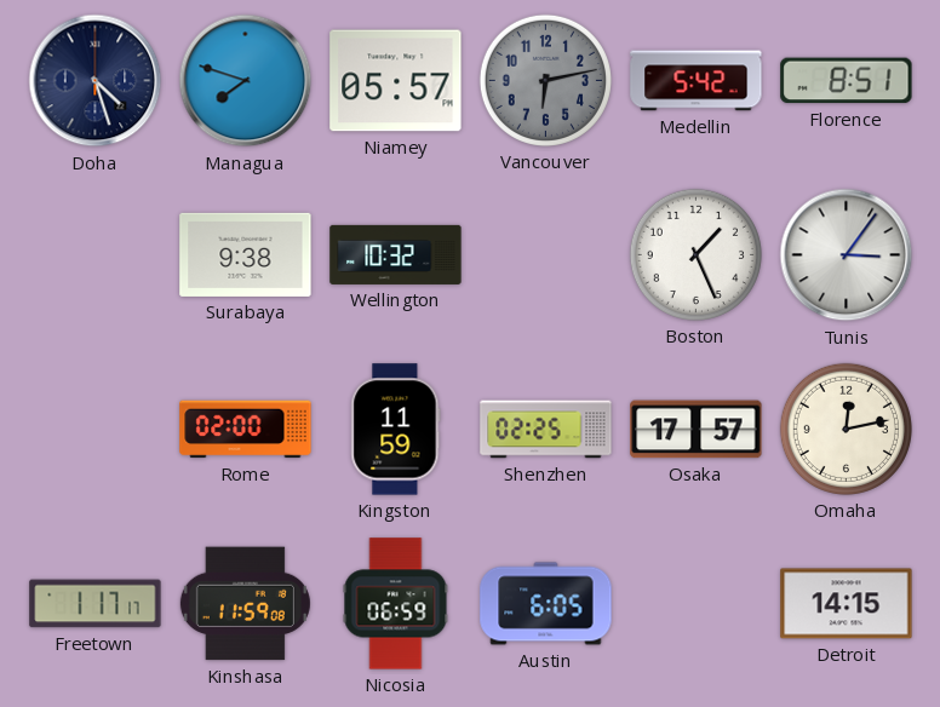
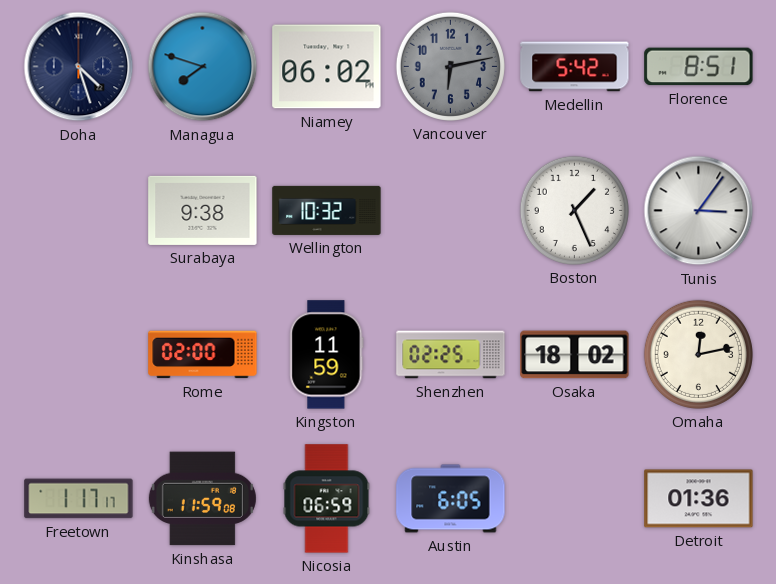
Niamey: 05:57 -> 06:02
Osaka: 17:57 -> 18:02
Detroit: 14:15 -> 01:36
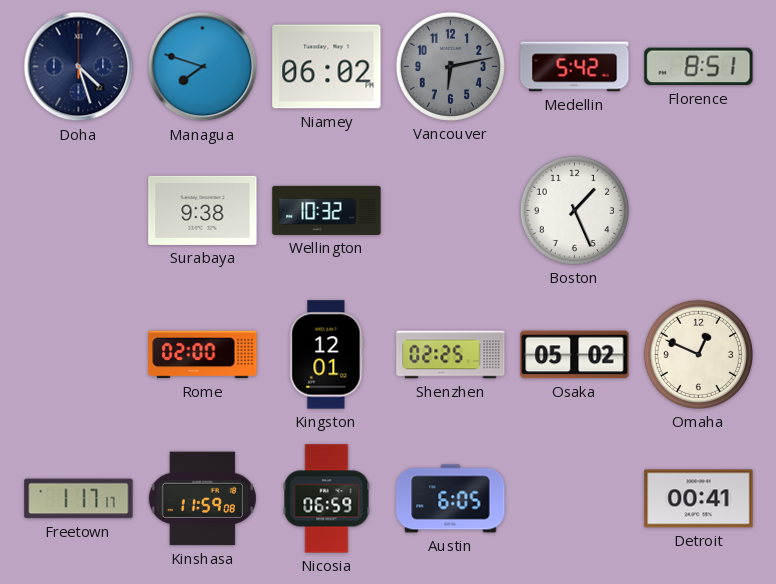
Tunis: 3:06 -> none
Kingston: 11:59 -> 12:01
Osaka: 18:02 -> 05:02
Omaha: 12:13 -> 12:49
Detroit: 01:36 -> 00:41
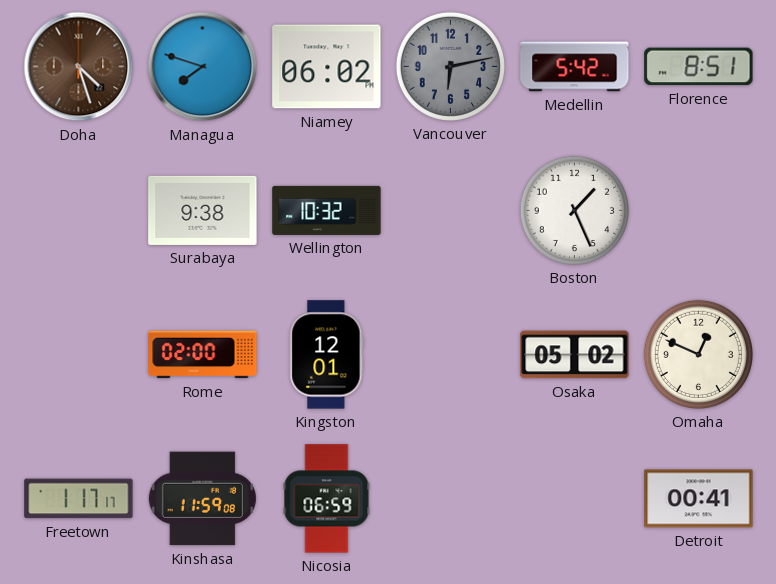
Doha dial: navy -> brown
Shenzhen: 02:25 -> none
Austin: 6:05 -> none
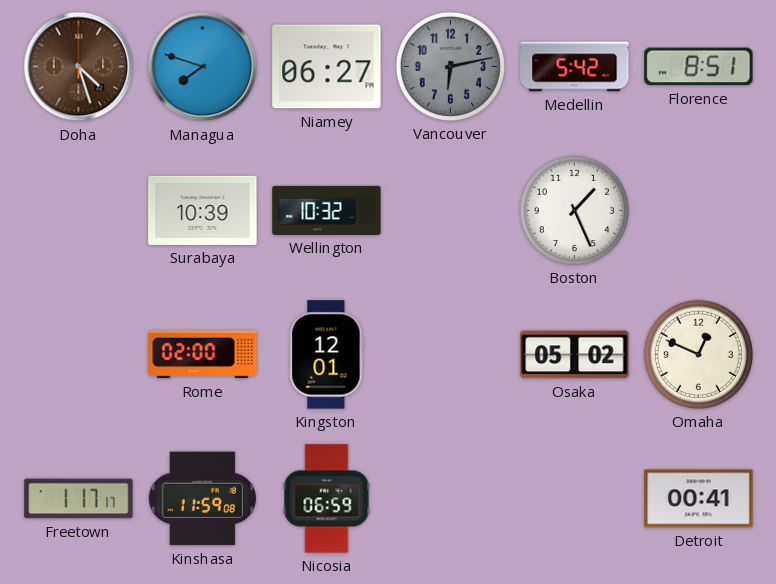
Niamey: 06:02 -> 06:27
Surabaya: 9:38 -> 10:39
